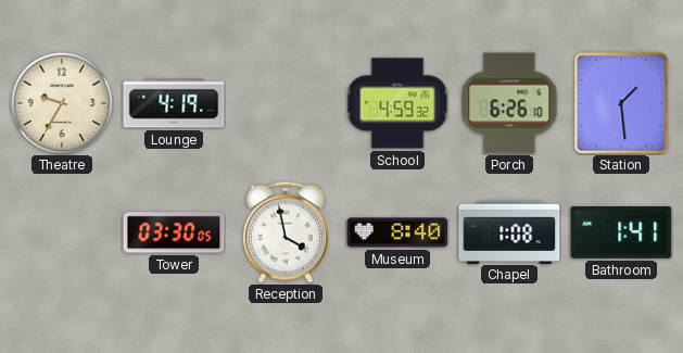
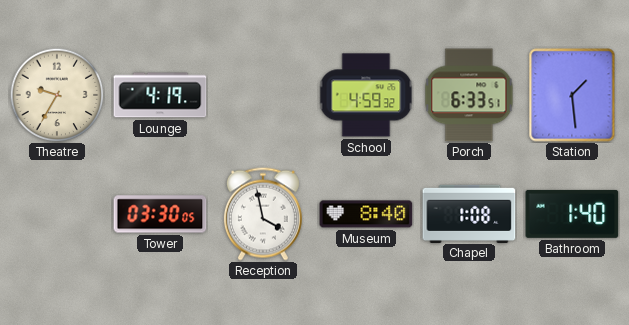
Porch: 6:26 -> 6:33
Bathroom: 1:41 -> 1:40
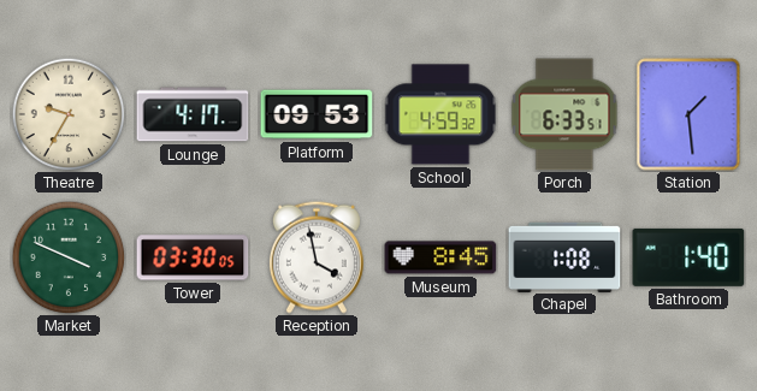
Lounge: 4:19 -> 4:17
Platform: none -> 09:53
Market: none -> 3:49
Museum: 8:40 -> 8:45
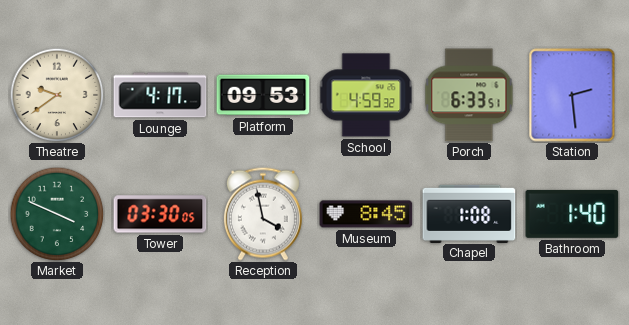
Theatre: 9:35 -> 9:39
Station: 1:29 -> 2:29
